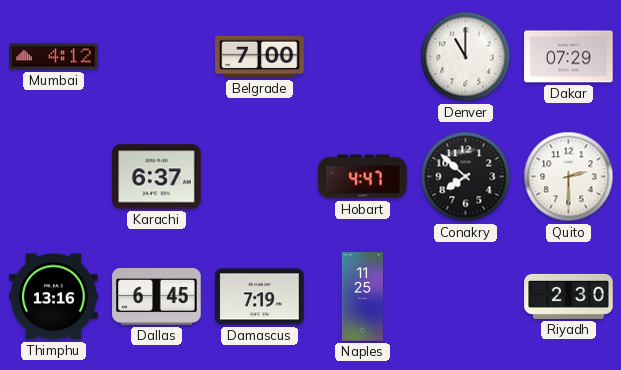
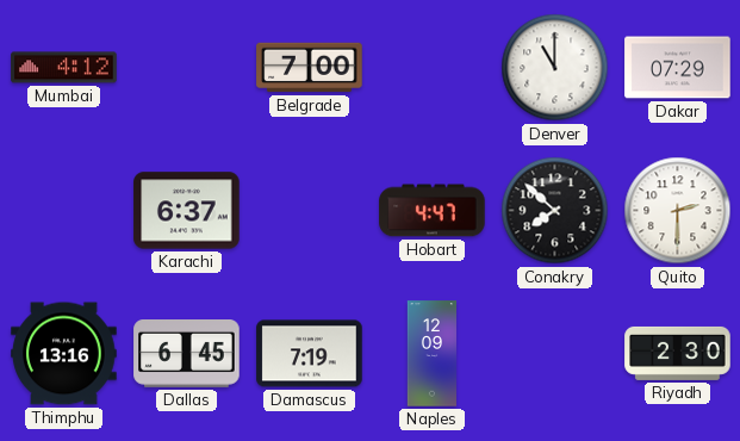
Naples: 11:25 -> 12:09
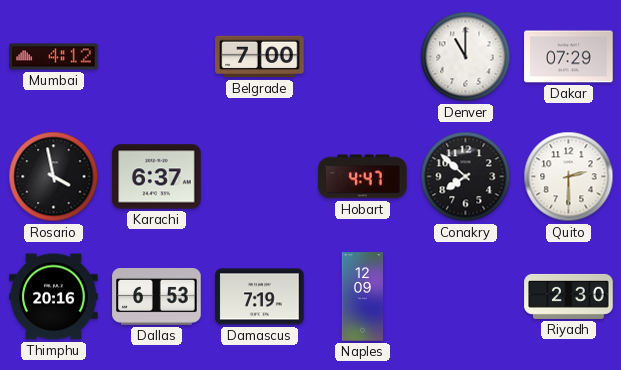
Rosario: none -> 3:58
Thimphu: 13:16 -> 20:16
Dallas: 6:45 -> 6:53
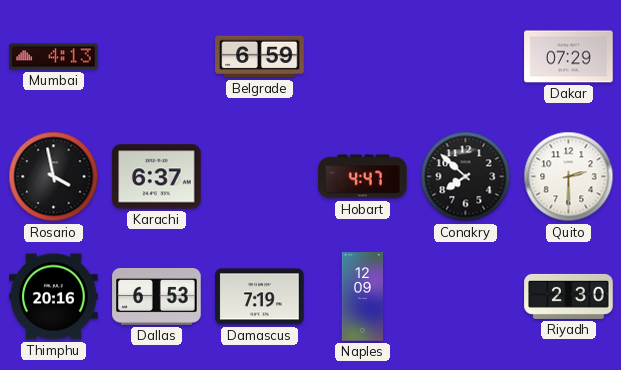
Mumbai: 4:12 -> 4:13
Belgrade: 7:00 -> 6:59
Denver: 11:00 -> none
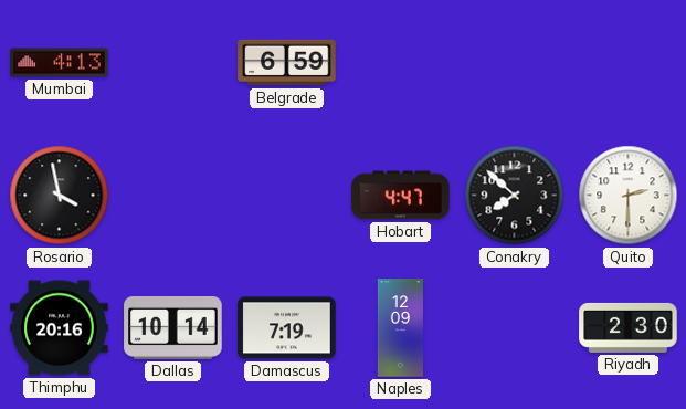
Dakar: 07:29 -> none
Karachi: 6:37 -> none
Dallas: 6:53 -> 10:14
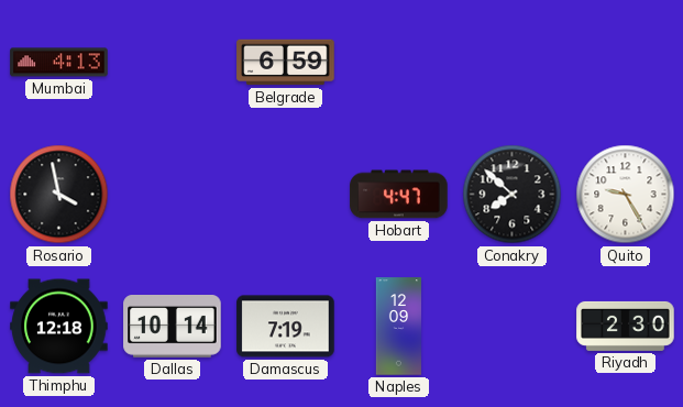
Quito: 2:30 -> 9:25
Thimphu: 20:16 -> 12:18
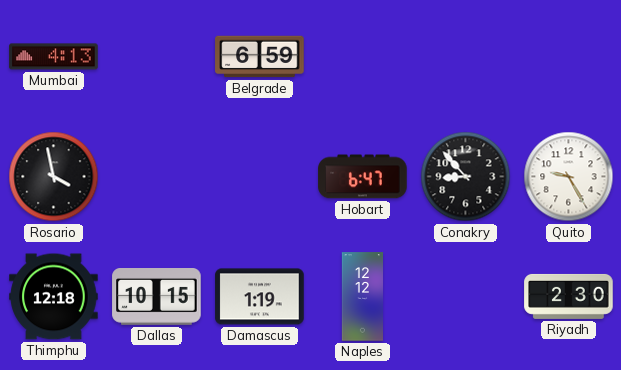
Hobart: 4:47 -> 6:47
Conakry: 7:52 -> 8:53
Dallas: 10:14 -> 10:15
Damascus: 7:19 -> 1:19
Naples: 12:09 -> 12:12
